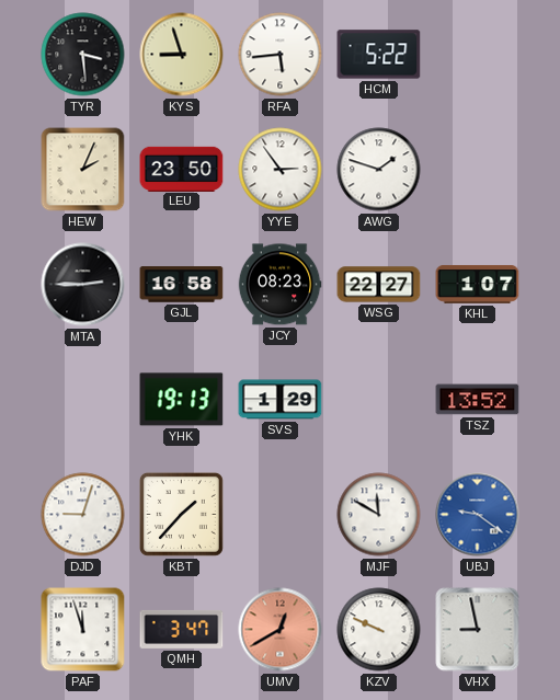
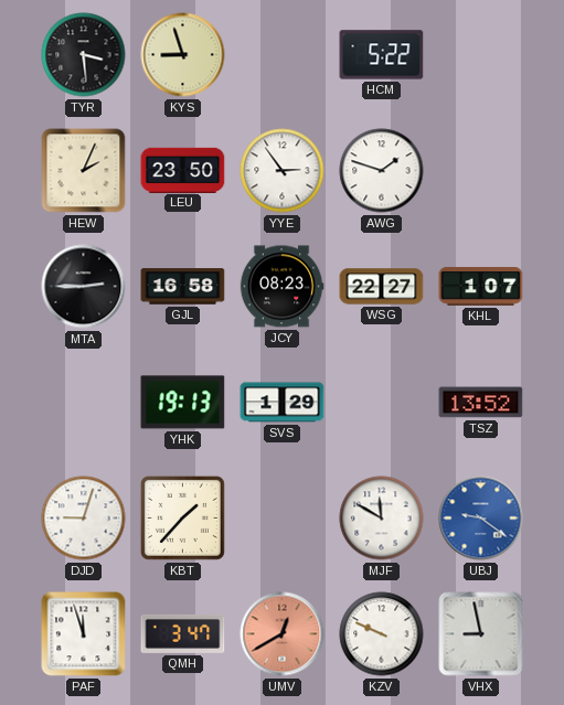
RFA: 5:44 -> none
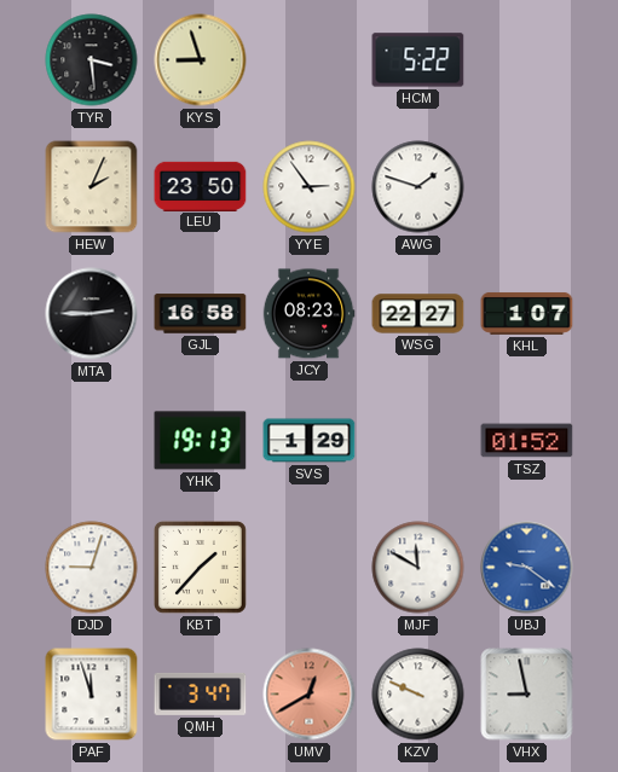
TSZ: 13:52 -> 01:52
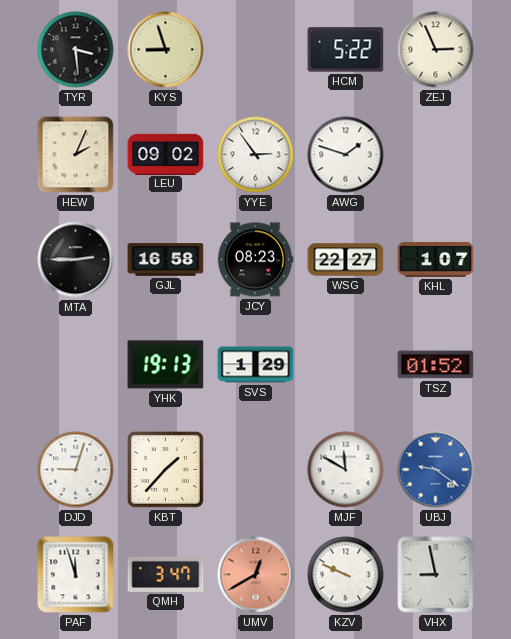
ZEJ: none -> 2:56
LEU: 23:50 -> 09:02
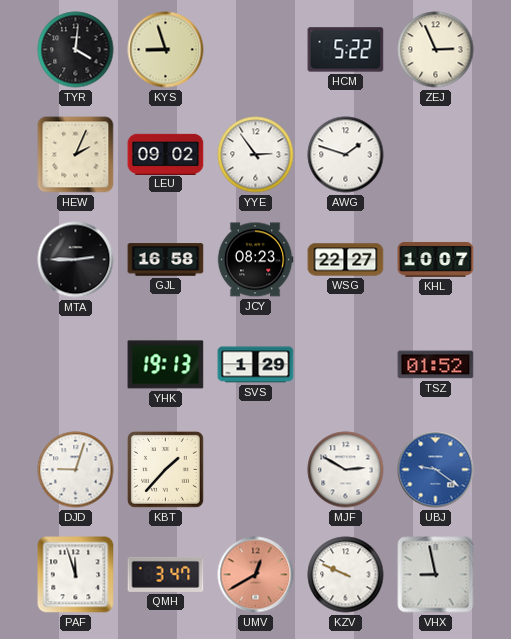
TYR: 3:29 -> 4:01
KHL: 1:07 -> 10:07
MJF: 11:50 -> 2:50
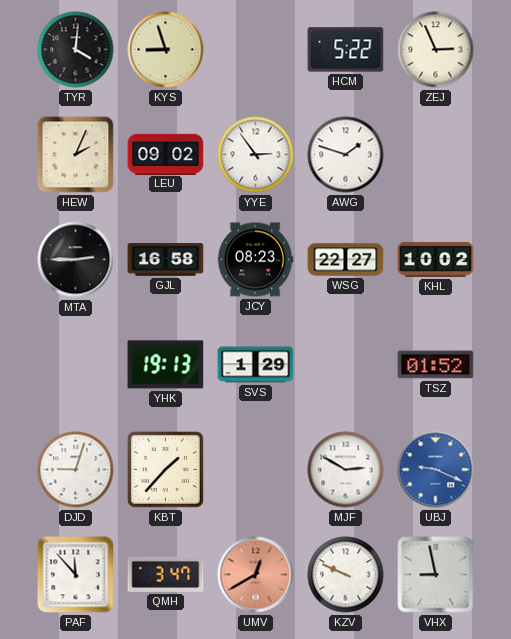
KHL: 10:07 -> 10:02
UBJ: 9:21 -> 9:19
PAF: 11:57 -> 11:53
